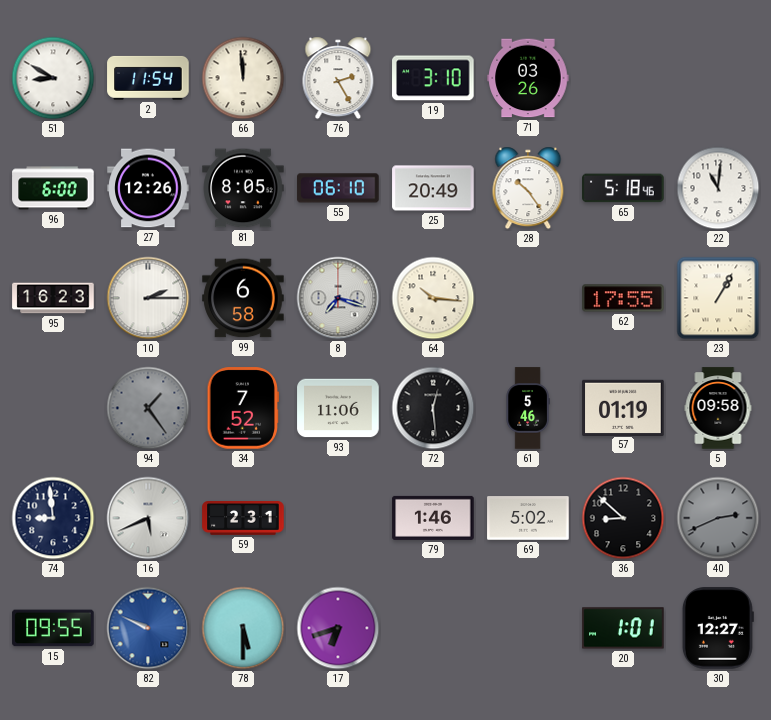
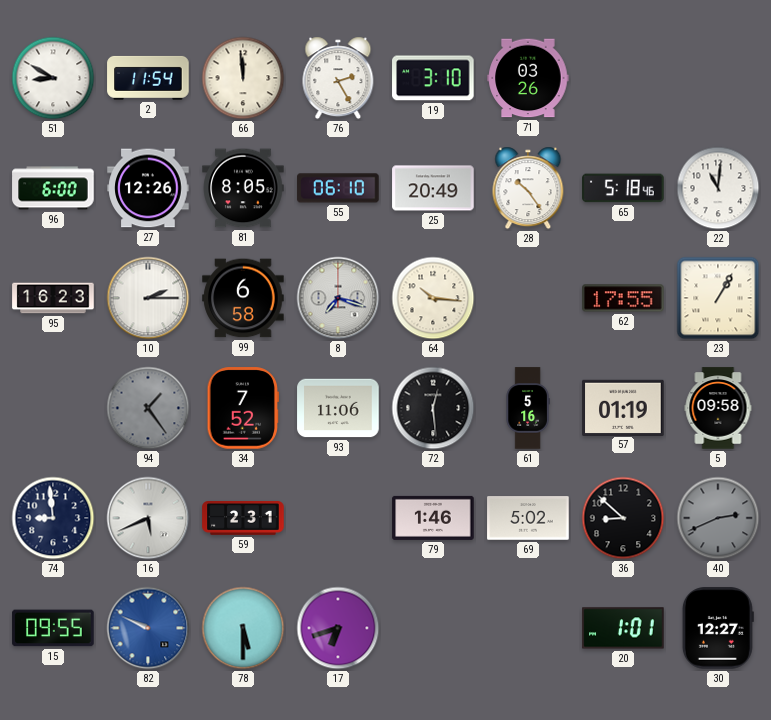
61: 5:46 -> 5:16
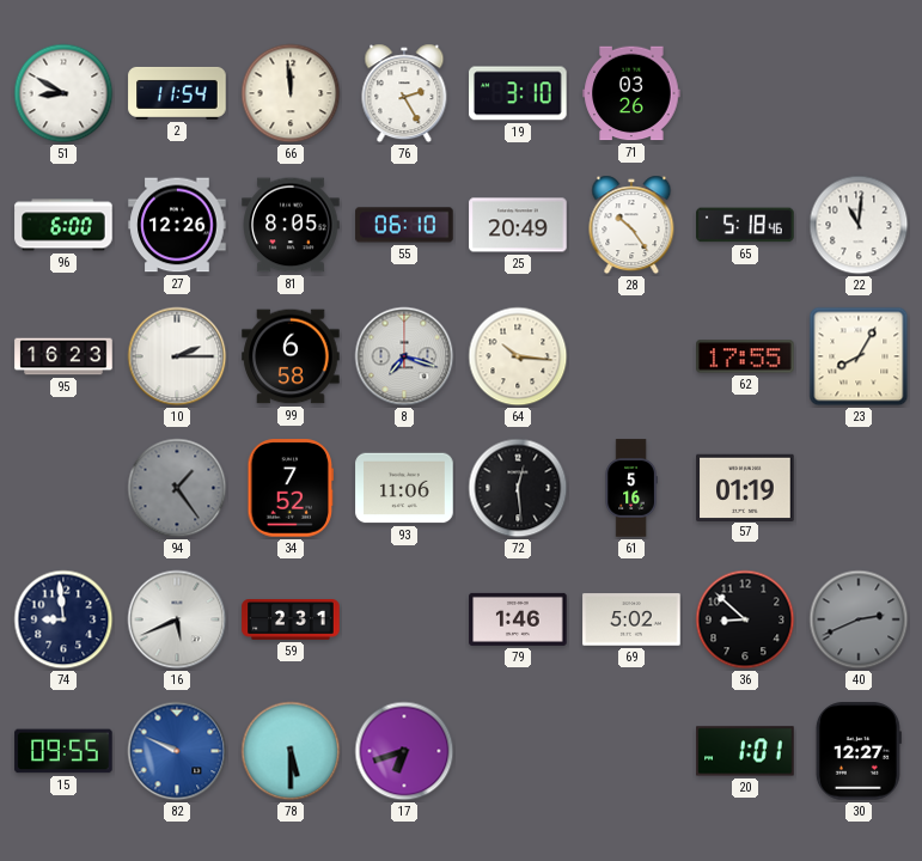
23: 1:05 -> 8:05
5: 09:58 -> none
